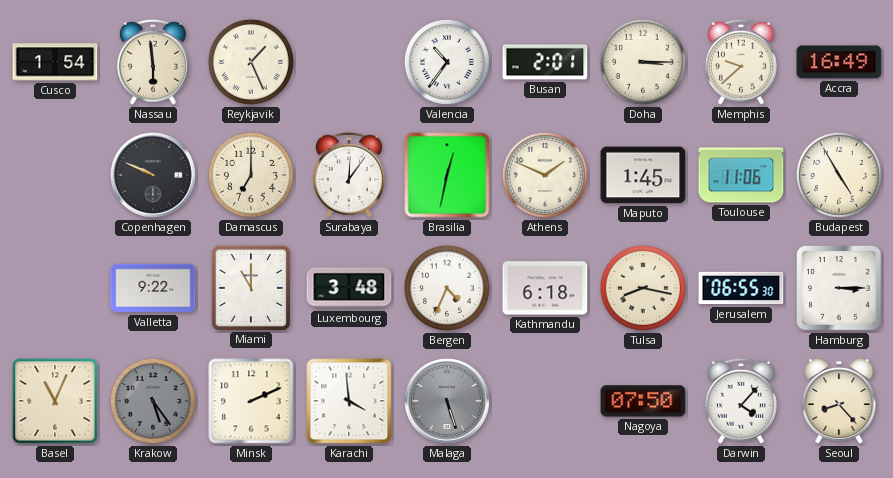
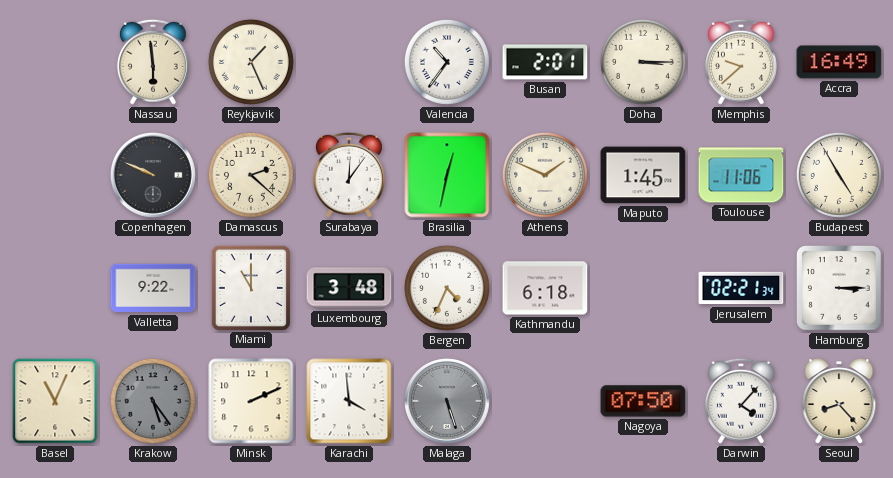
Cusco: 1:54 -> none
Damascus: 7:00 -> 2:22
Tulsa: 8:17 -> none
Jerusalem: 06:55 -> 02:21
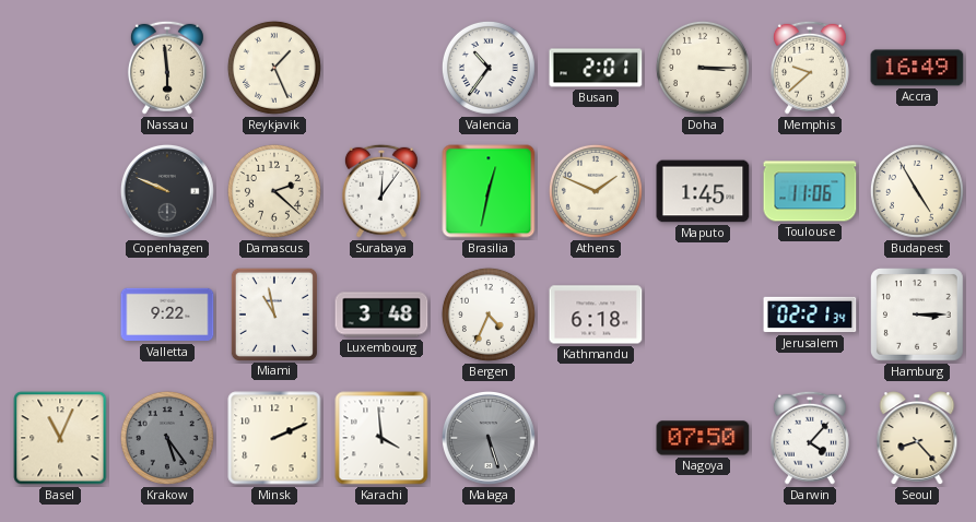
Miami: 11:00 -> 10:58
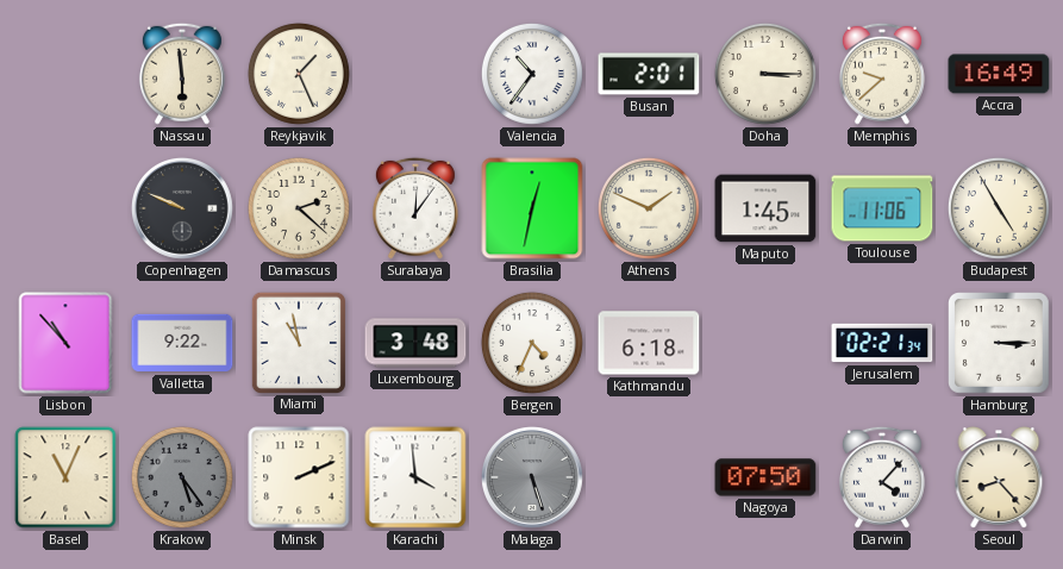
Lisbon: none -> 10:53
